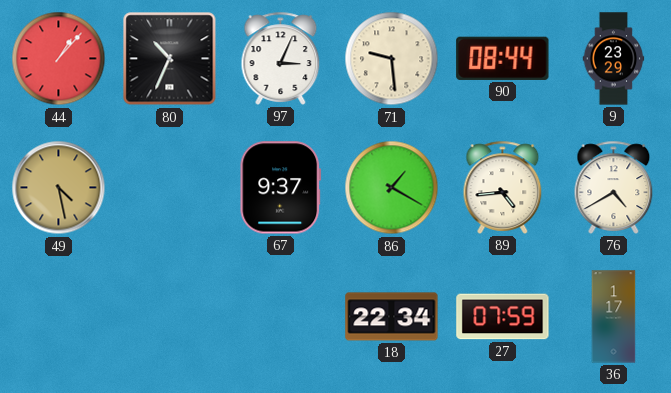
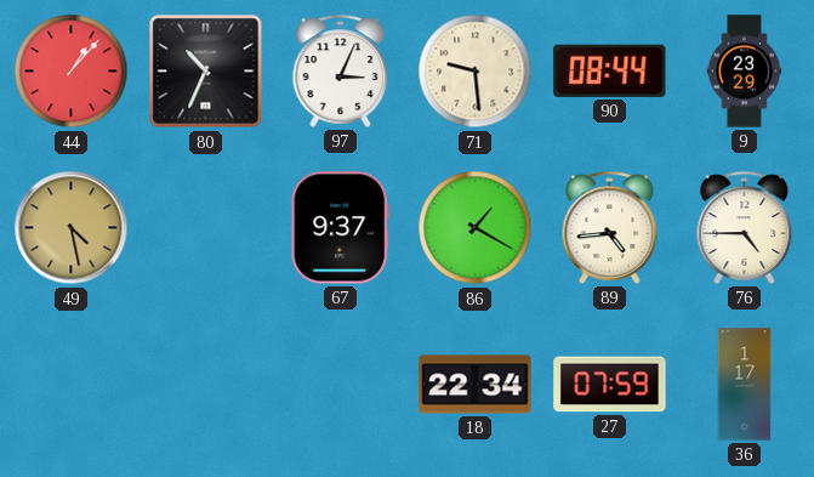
76: 4:40 -> 4:45
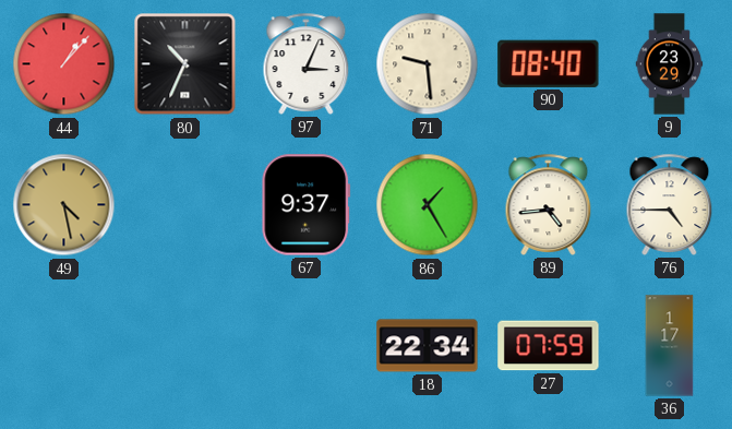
90: 08:44 -> 08:40
86: 1:20 -> 1:25
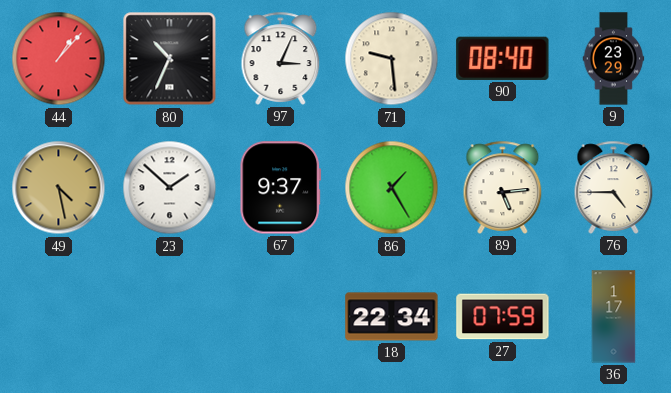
23: none -> 1:52
89: 4:44 -> 5:14
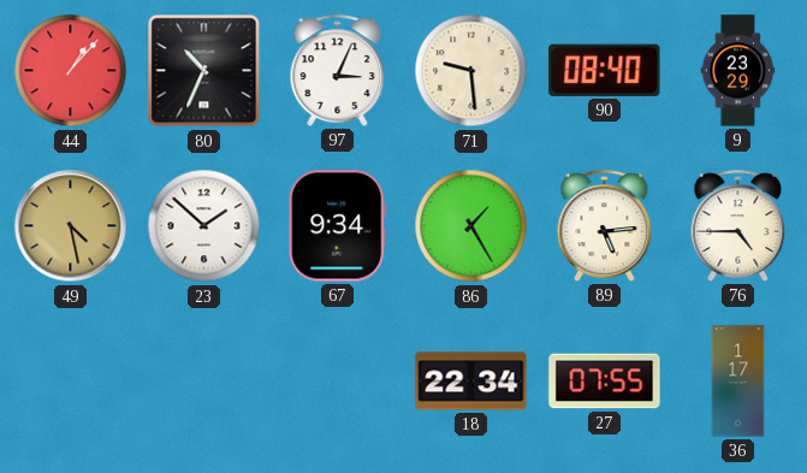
67: 9:37 -> 9:34
27: 07:59 -> 07:55
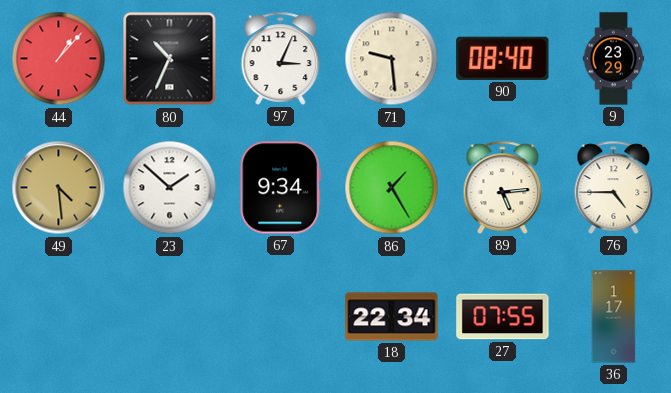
49: 4:28 -> 4:29
